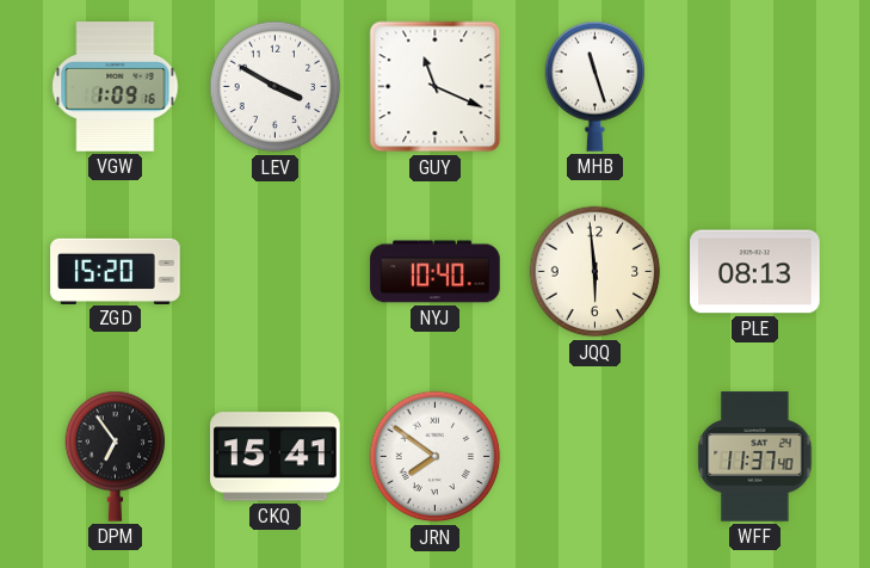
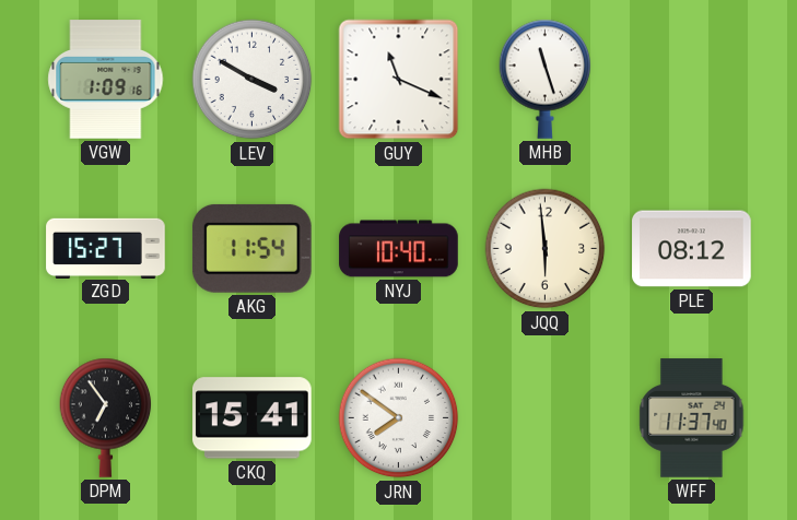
ZGD: 15:20 -> 15:27
AKG: none -> 11:54
PLE: 08:13 -> 08:12
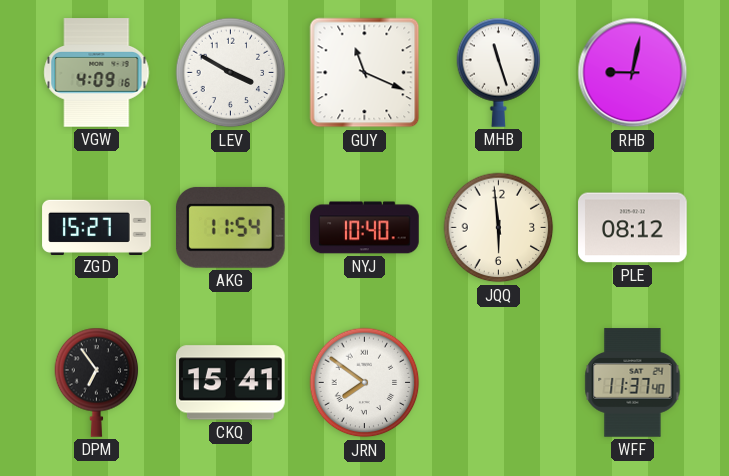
VGW: 1:09 -> 4:09
RHB: none -> 9:02
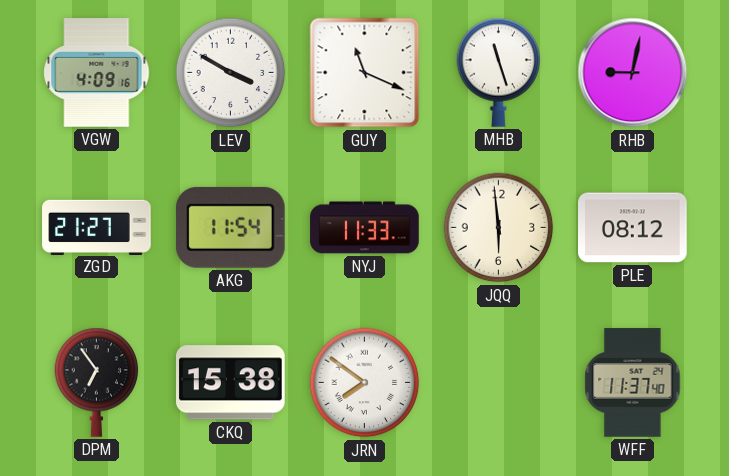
ZGD: 15:27 -> 21:27
NYJ: 10:40 -> 11:33
CKQ: 15:41 -> 15:38
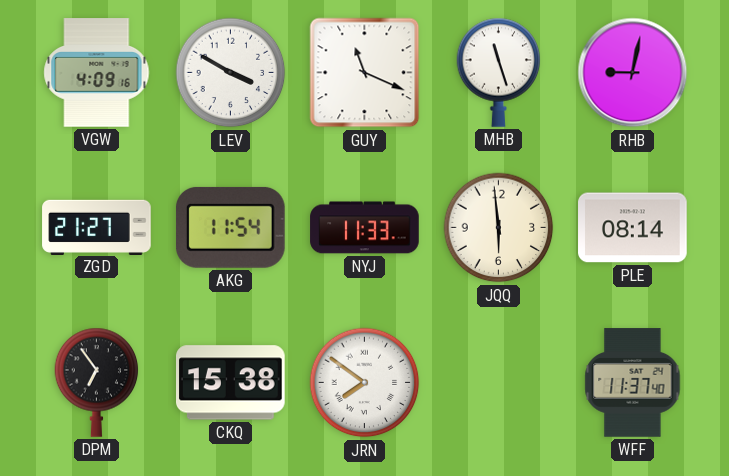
PLE: 08:12 -> 08:14
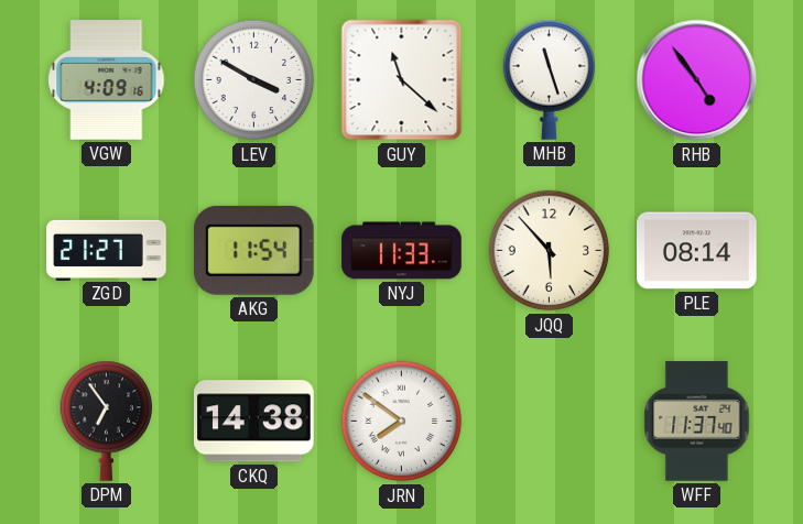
GUY: 11:19 -> 11:22
RHB: 9:02 -> 4:54
JQQ: 5:59 -> 5:53
CKQ: 15:38 -> 14:38
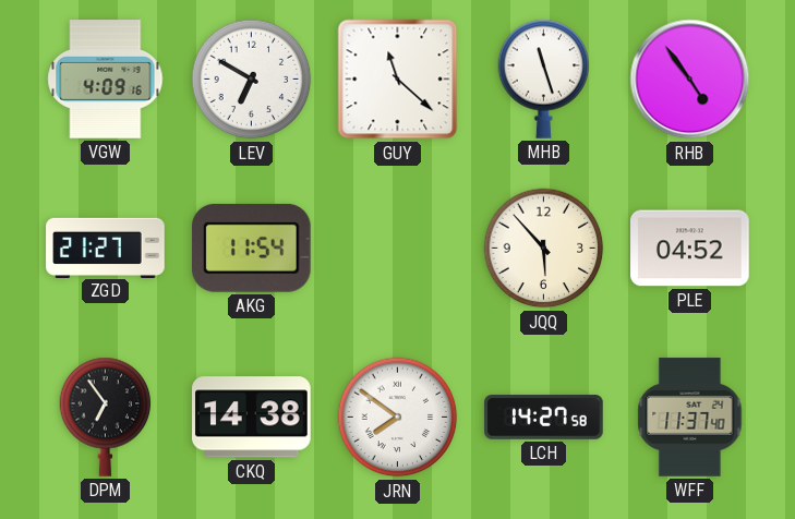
LEV: 3:50 -> 6:50
NYJ: 11:33 -> none
PLE: 08:14 -> 04:52
LCH: none -> 14:27
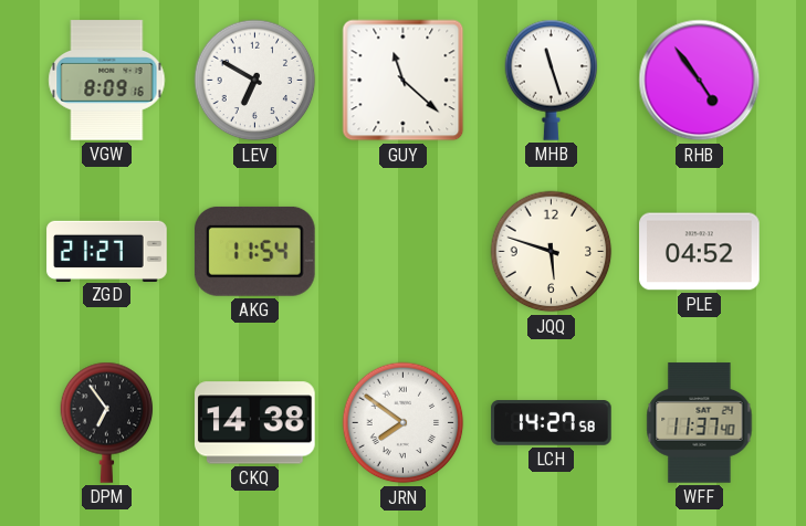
VGW: 4:09 -> 8:09
JQQ: 5:53 -> 5:48
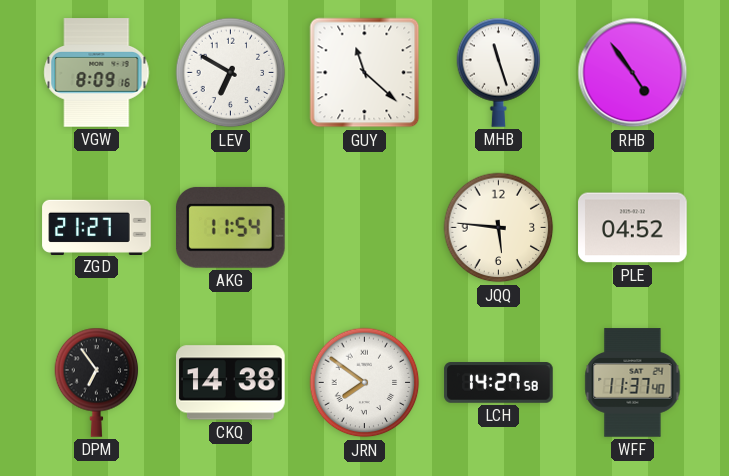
JQQ: 5:48 -> 5:46
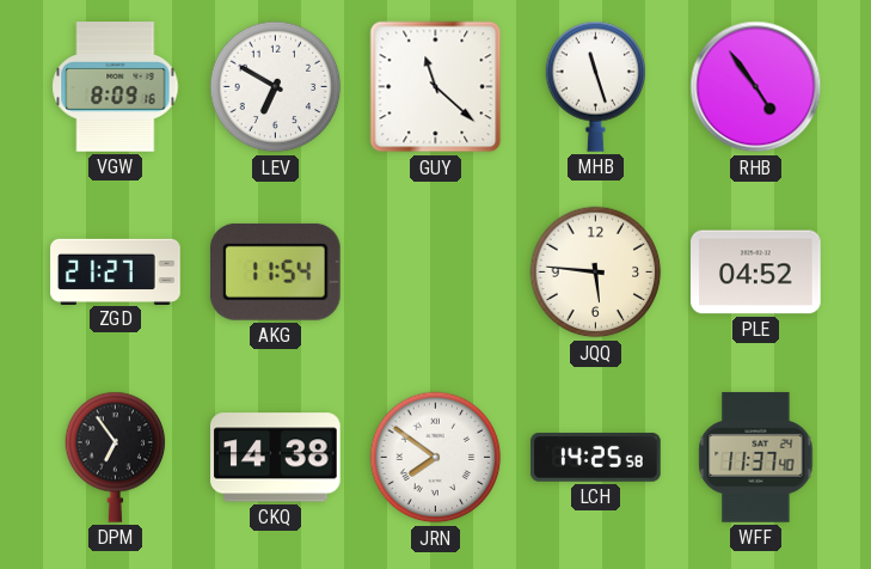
LCH: 14:27 -> 14:25
